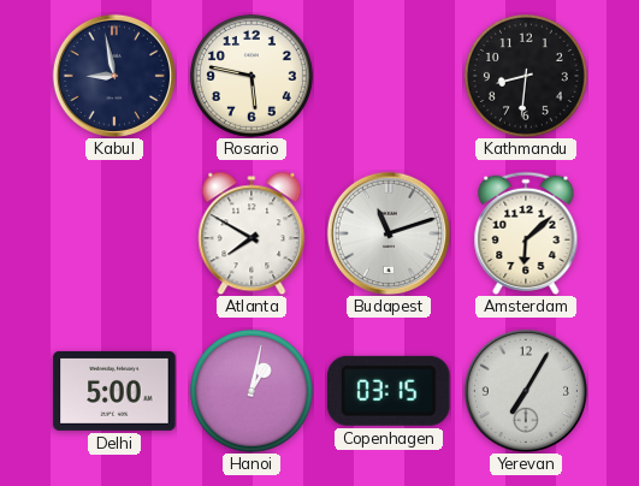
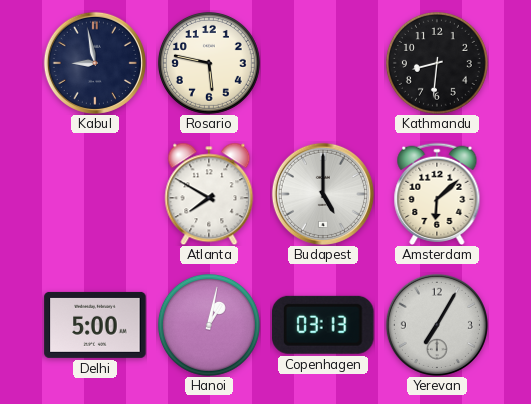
Budapest: 11:12 -> 5:00
Copenhagen: 03:15 -> 03:13
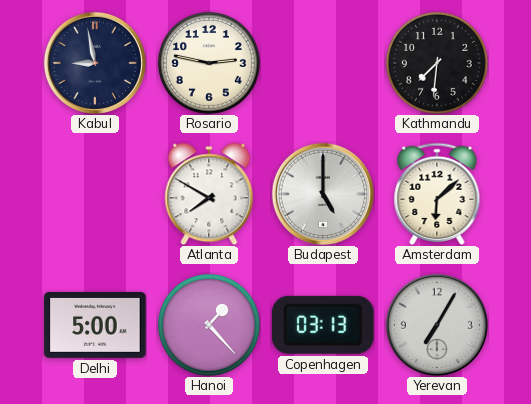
Rosario: 5:47 -> 2:47
Kathmandu: 8:31 -> 7:31
Hanoi: 1:02 -> 1:23
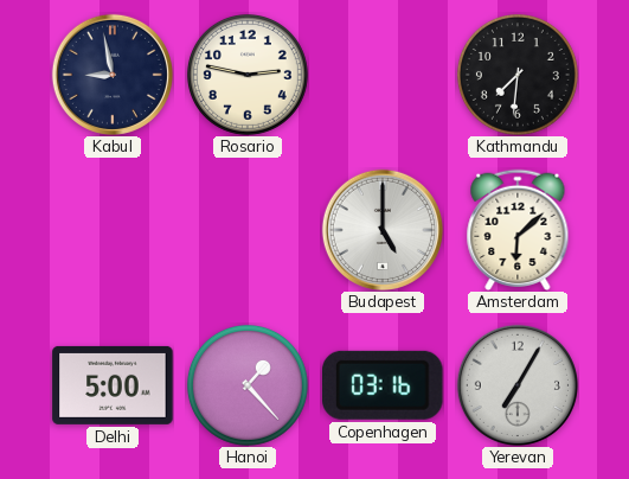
Atlanta: 7:50 -> none
Copenhagen: 03:13 -> 03:16
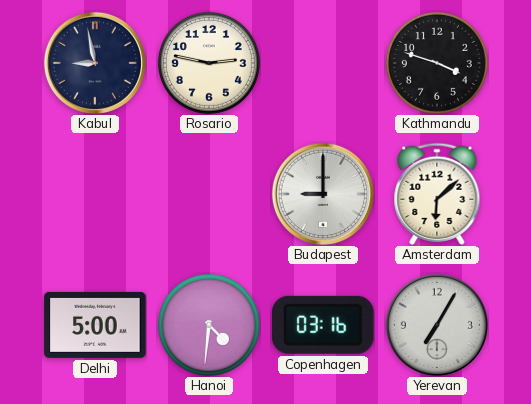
Kathmandu: 7:31 -> 3:48
Budapest: 5:00 -> 9:00
Hanoi: 1:23 -> 4:31
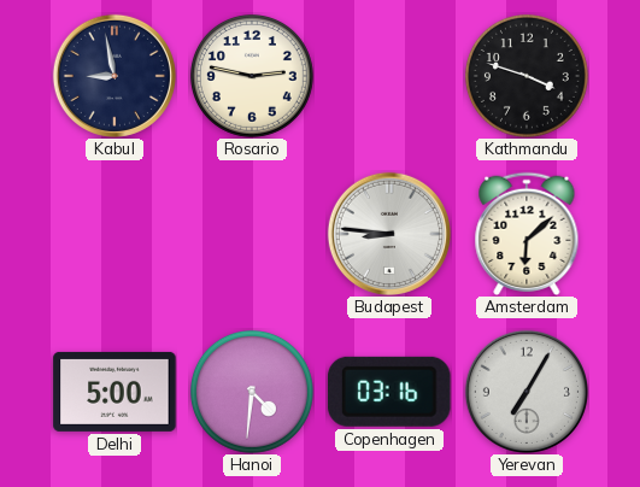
Budapest: 9:00 -> 8:46
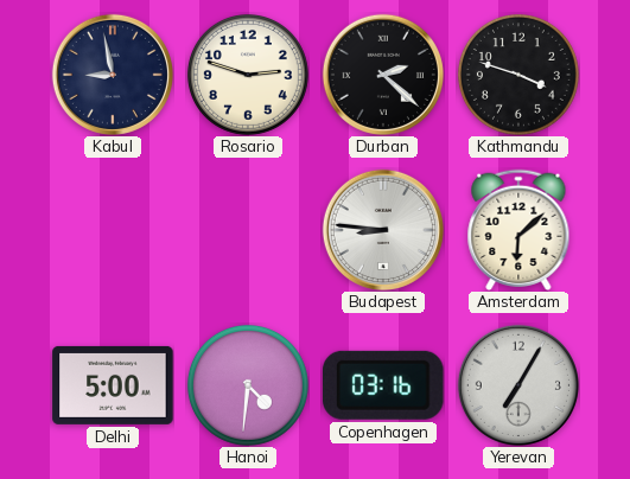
Rosario: 2:47 -> 2:48
Durban: none -> 2:22
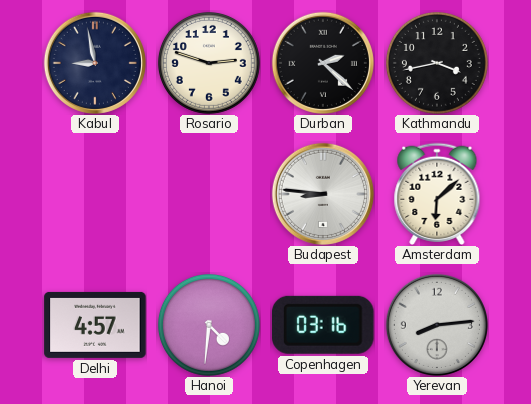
Kathmandu: 3:48 -> 3:43
Delhi: 5:00 -> 4:57
Yerevan: 7:05 -> 8:14
